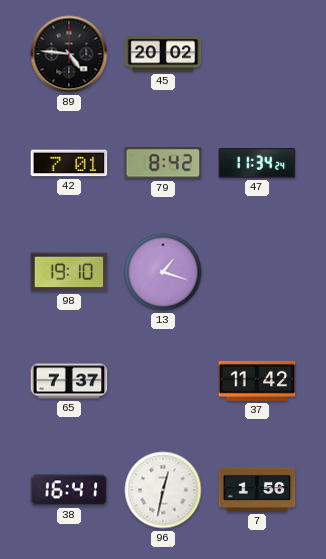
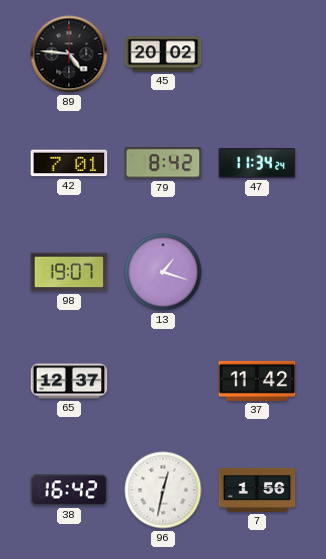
98: 19:10 -> 19:07
65: 7:37 -> 12:37
38: 16:41 -> 16:42
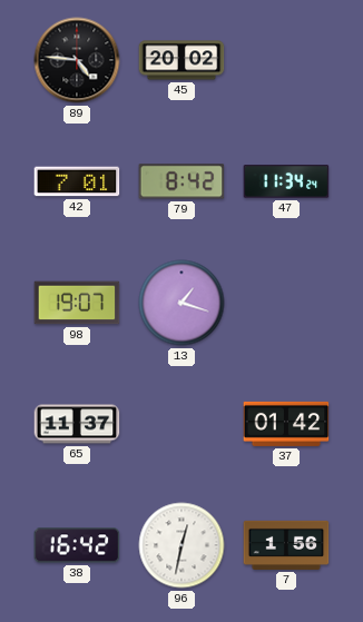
65: 12:37 -> 11:37
37: 11:42 -> 01:42
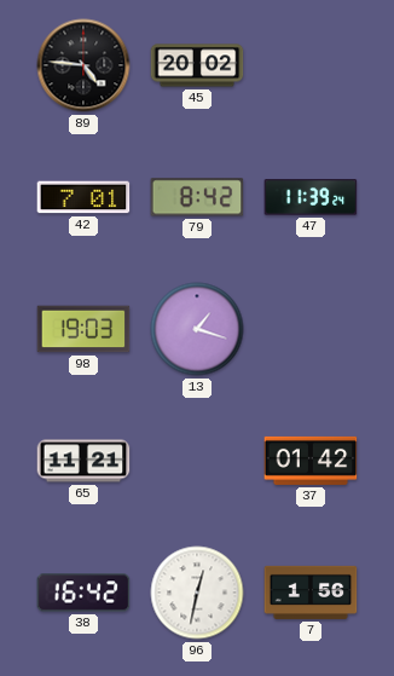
47: 11:34 -> 11:39
98: 19:07 -> 19:03
65: 11:37 -> 11:21
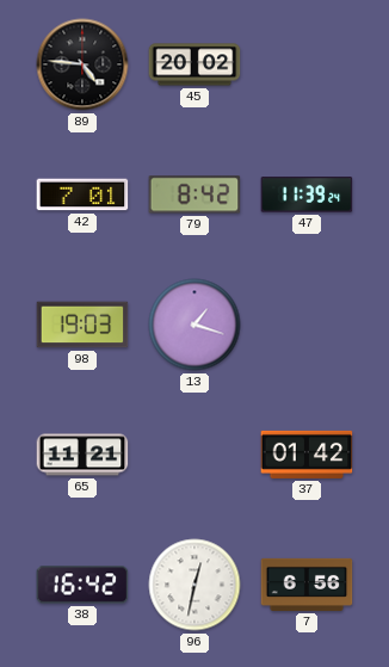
7: 1:56 -> 6:56
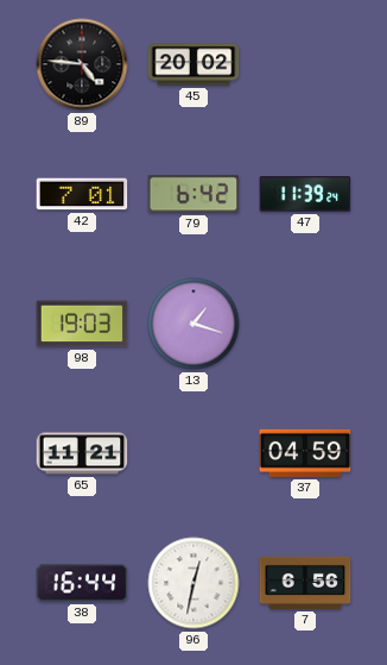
79: 8:42 -> 6:42
37: 01:42 -> 04:59
38: 16:42 -> 16:44
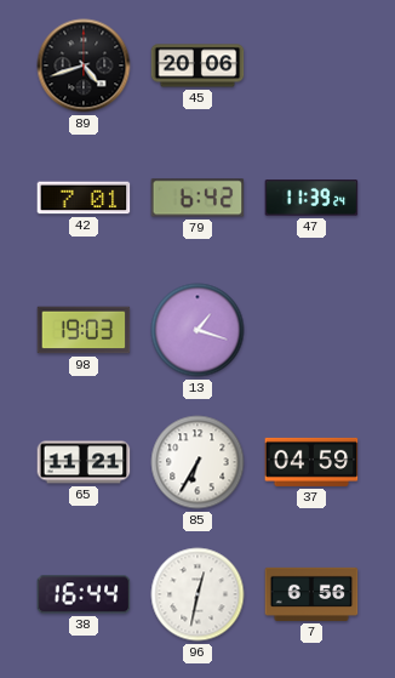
89: 4:46 -> 4:42
45: 20:02 -> 20:06
85: none -> 6:35
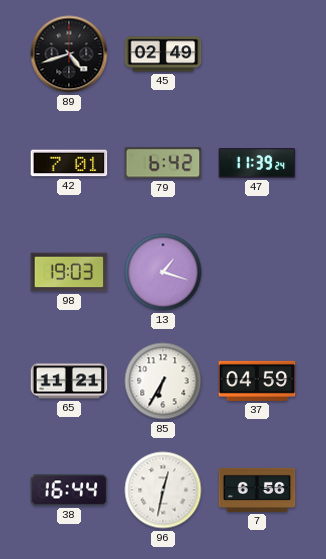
45: 20:06 -> 02:49
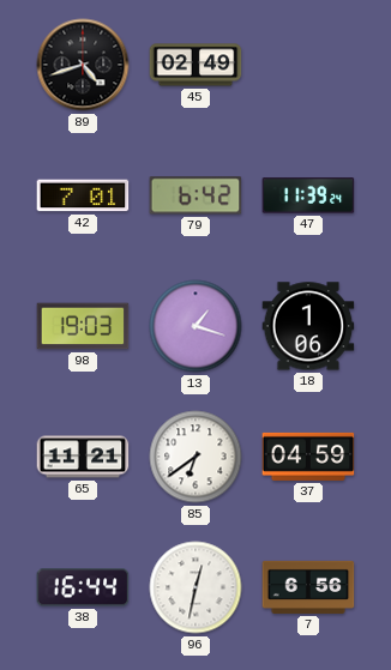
18: none -> 1:06
85: 6:35 -> 6:39
